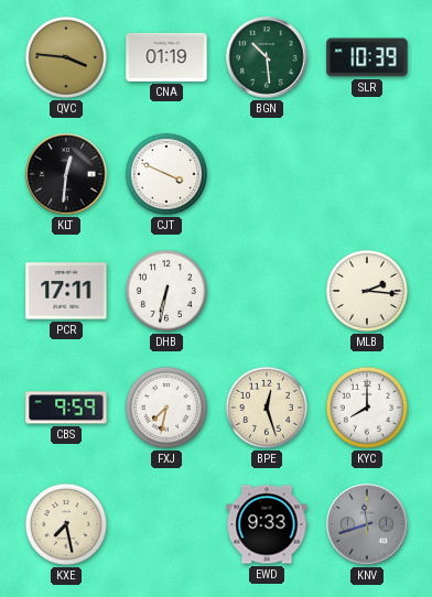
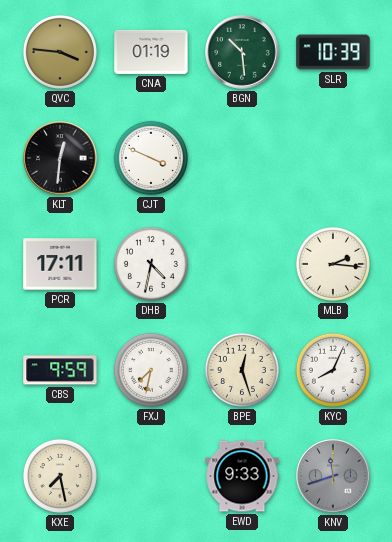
DHB: 6:32 -> 4:32
KYC: 8:00 -> 8:04
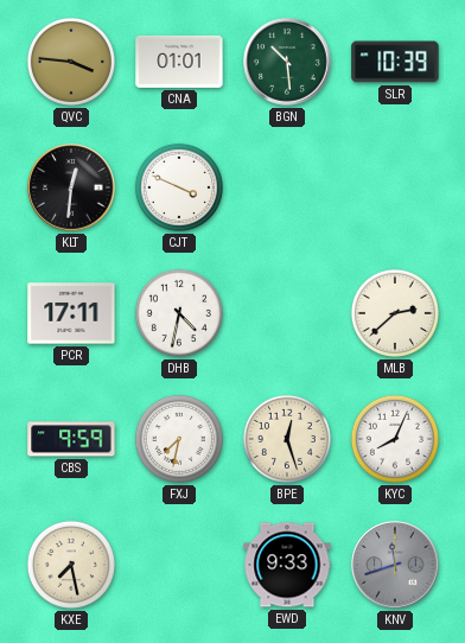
CNA: 01:19 -> 01:01
MLB: 2:16 -> 2:38
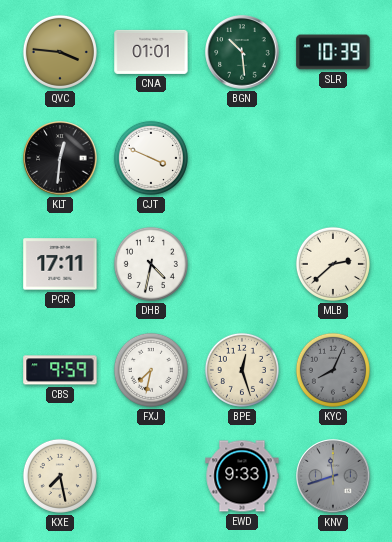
KYC dial: white -> grey
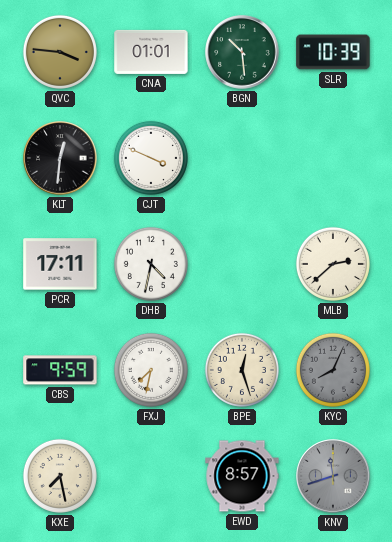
EWD: 9:33 -> 8:57
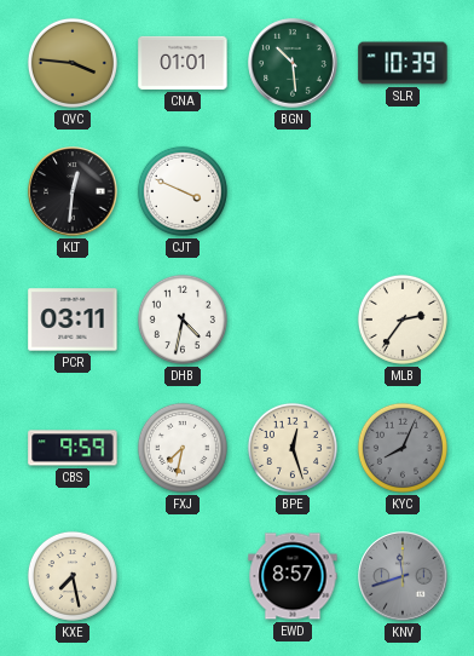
PCR: 17:11 -> 03:11
MLB: 2:38 -> 2:36
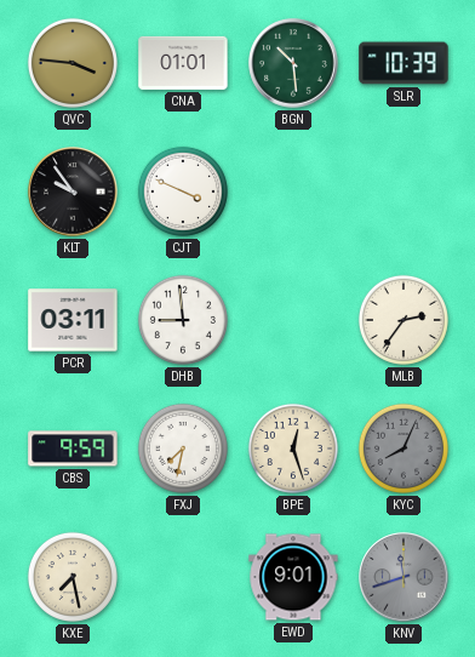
KLT: 12:31 -> 9:54
DHB: 4:32 -> 8:59
EWD: 8:57 -> 9:01
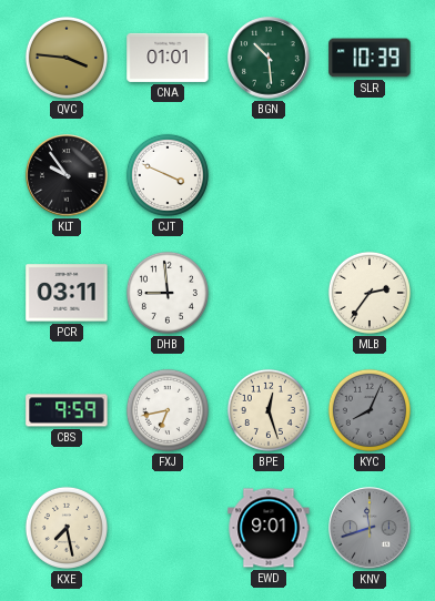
FXJ: 7:32 -> 6:43
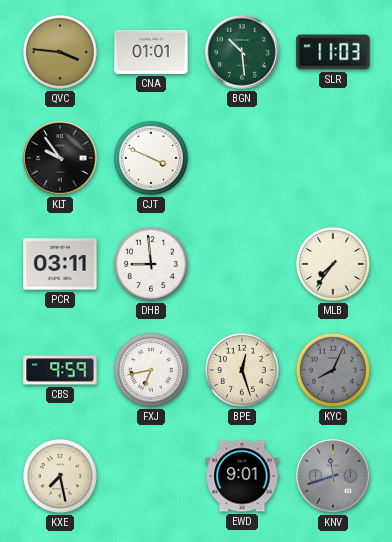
SLR: 10:39 -> 11:03
MLB: 2:36 -> 7:36
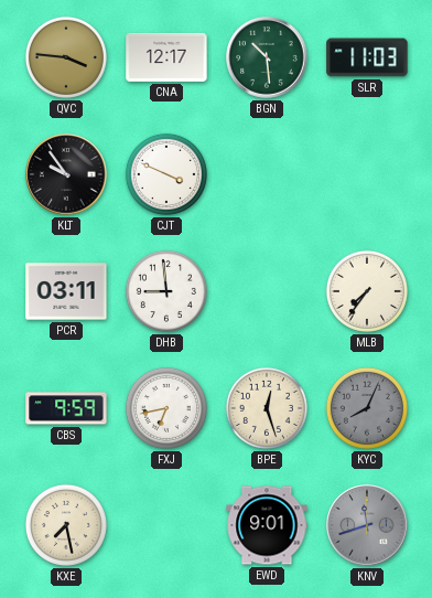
CNA: 01:01 -> 12:17
